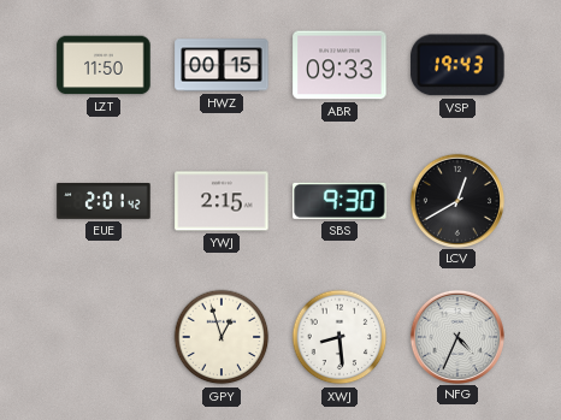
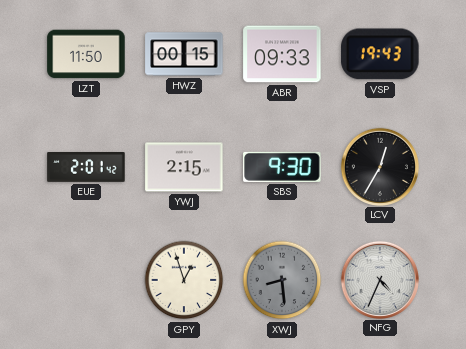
LCV: 12:40 -> 12:35
XWJ dial: white -> grey
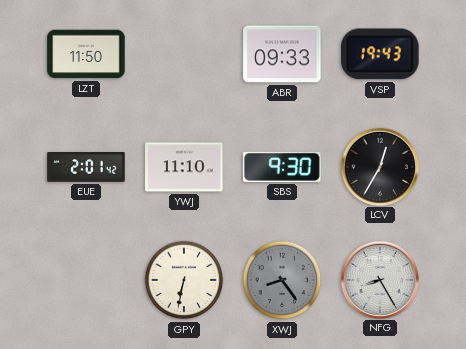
HWZ: 00:15 -> none
YWJ: 2:15 -> 11:10
GPY: 12:57 -> 6:32
XWJ: 8:29 -> 8:24
NFG: 4:34 -> 8:25
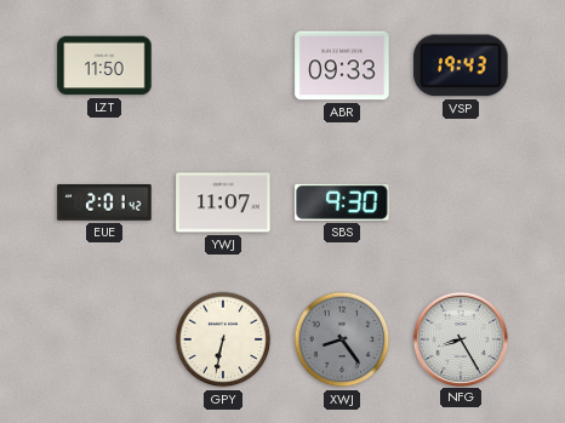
YWJ: 11:10 -> 11:07
LCV: 12:35 -> none
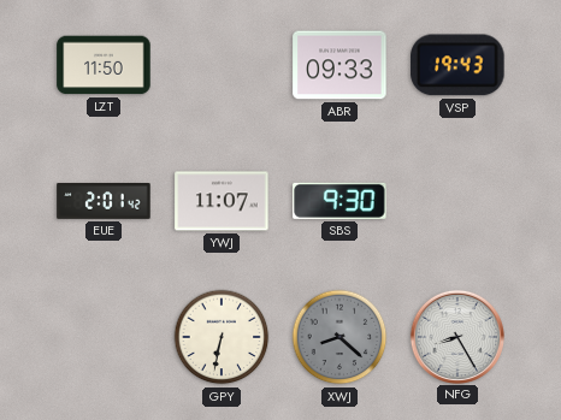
XWJ: 8:24 -> 8:22
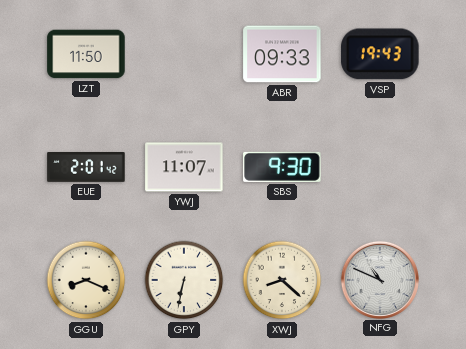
GGU: none -> 8:19
XWJ dial: grey -> cream
NFG: 8:25 -> 10:49
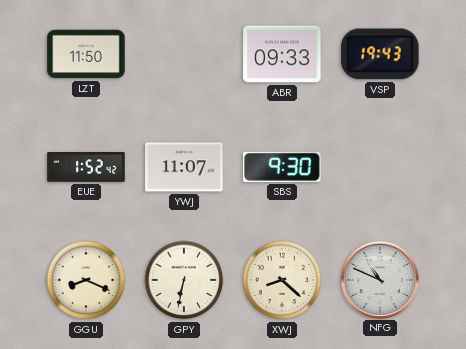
EUE: 2:01 -> 1:52
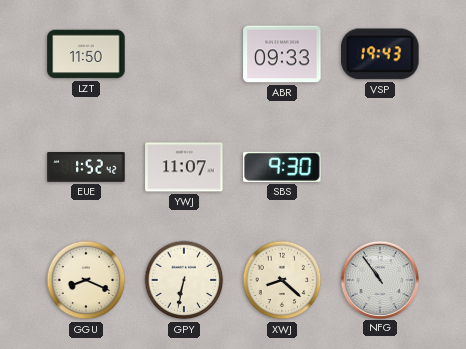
NFG: 10:49 -> 10:54
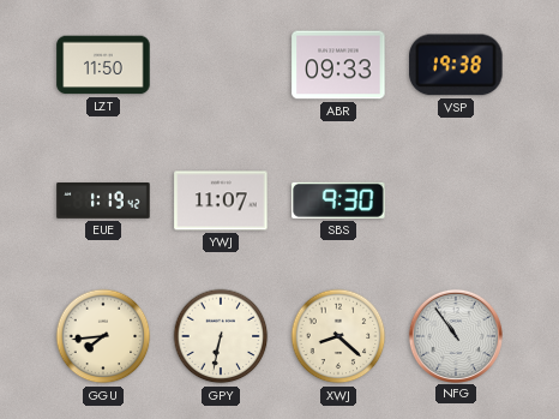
VSP: 19:43 -> 19:38
EUE: 1:52 -> 1:19
GGU: 8:19 -> 7:44
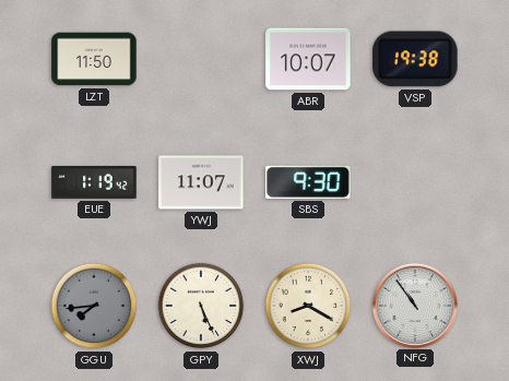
ABR: 09:33 -> 10:07
GGU dial: cream -> grey
GPY: 6:32 -> 5:26
XWJ: 8:22 -> 8:20
